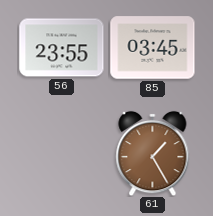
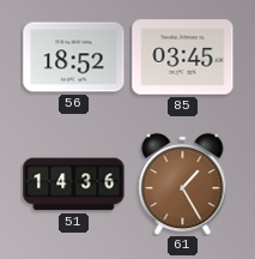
56: 23:55 -> 18:52
51: none -> 14:36
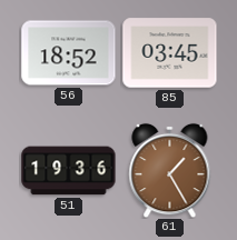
51: 14:36 -> 19:36
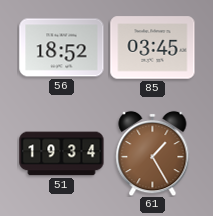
51: 19:36 -> 19:34
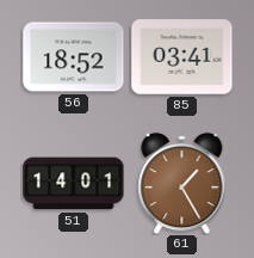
85: 03:45 -> 03:41
51: 19:34 -> 14:01
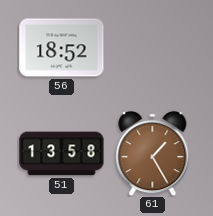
85: 03:41 -> none
51: 14:01 -> 13:58
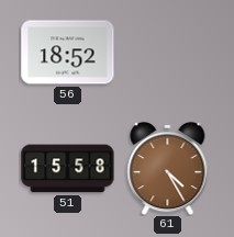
51: 13:58 -> 15:58
61: 1:25 -> 4:25
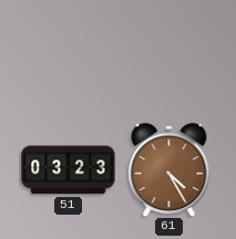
56: 18:52 -> none
51: 15:58 -> 03:23
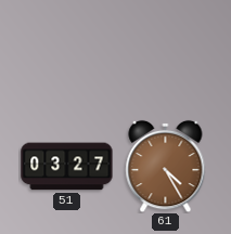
51: 03:23 -> 03:27
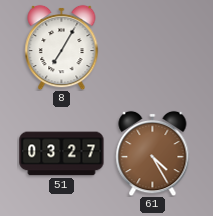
8: none -> 7:05
